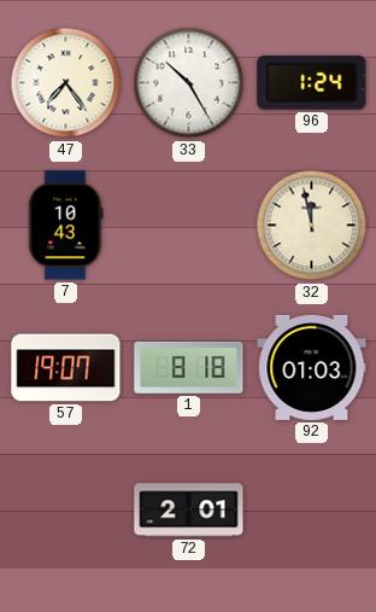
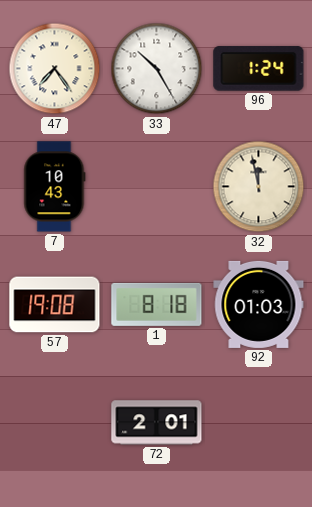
57: 19:07 -> 19:08
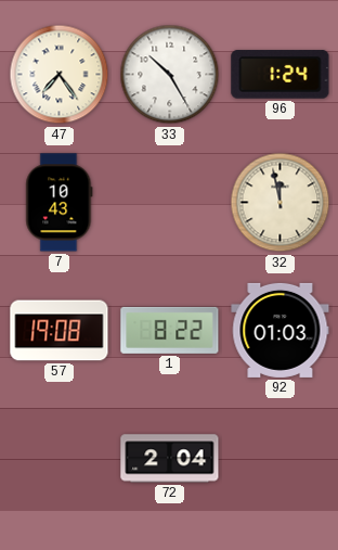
1: 8:18 -> 8:22
72: 2:01 -> 2:04
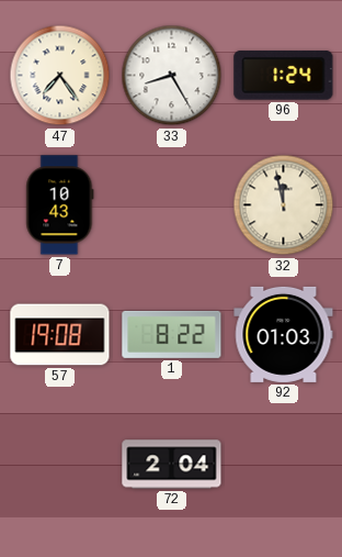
33: 10:25 -> 8:25
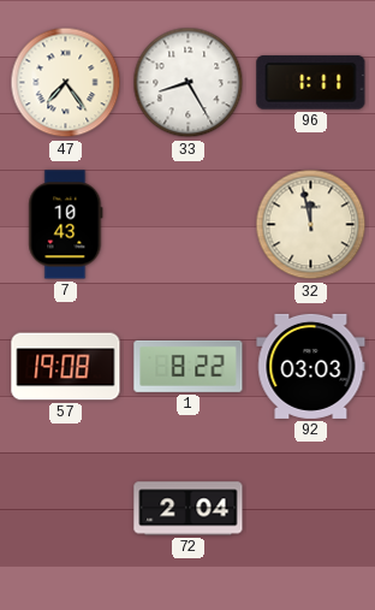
96: 1:24 -> 1:11
92: 01:03 -> 03:03
